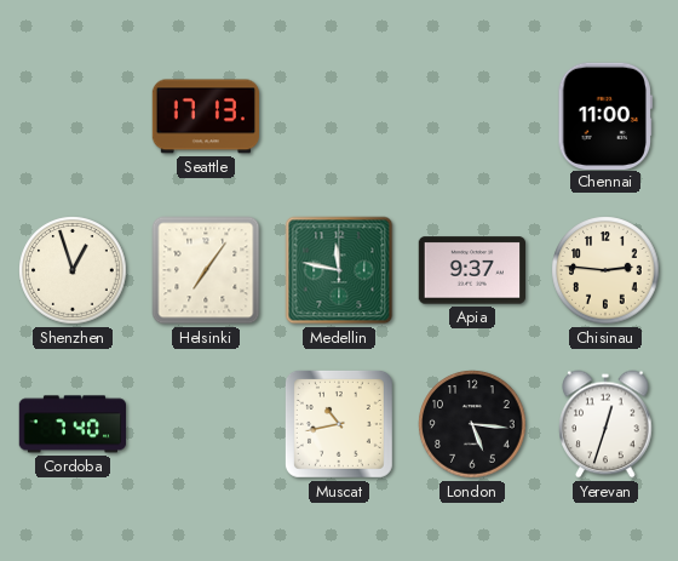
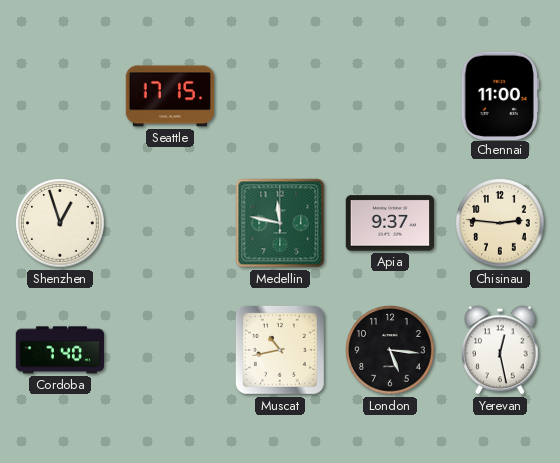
Seattle: 17:13 -> 17:15
Helsinki: 7:06 -> none
Yerevan: 12:33 -> 12:28
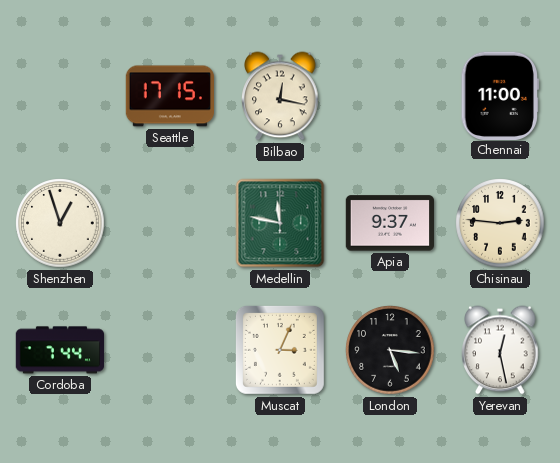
Bilbao: none -> 12:17
Cordoba: 7:40 -> 7:44
Muscat: 10:43 -> 3:04
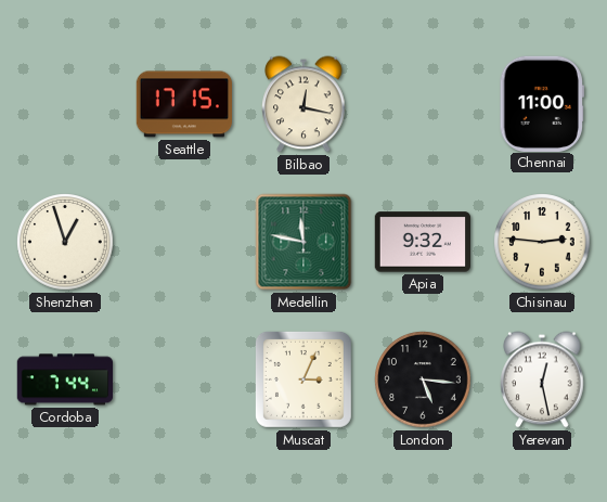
Apia: 9:37 -> 9:32
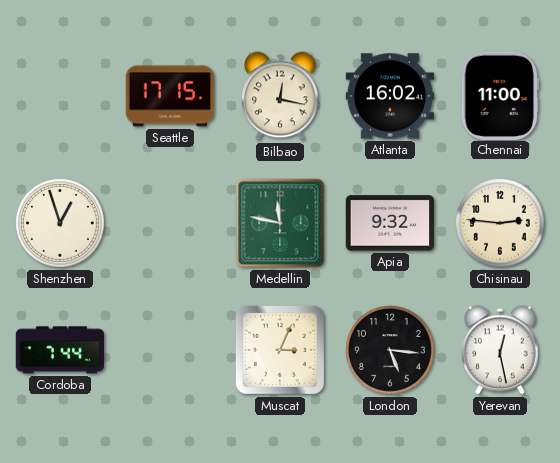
Atlanta: none -> 16:02
